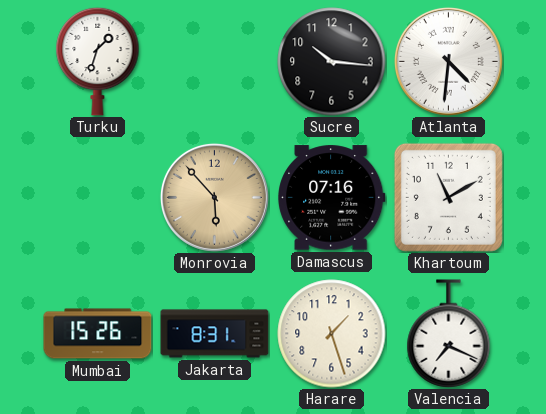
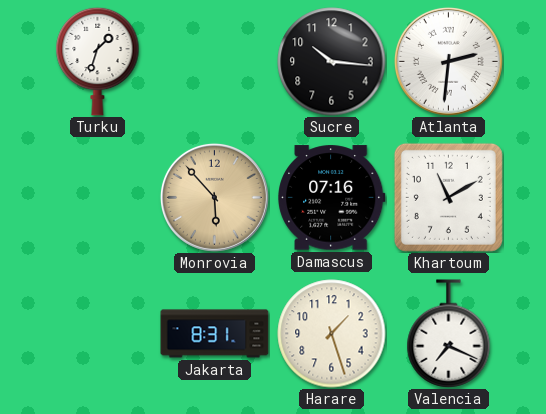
Atlanta: 4:31 -> 2:31
Mumbai: 15:26 -> none
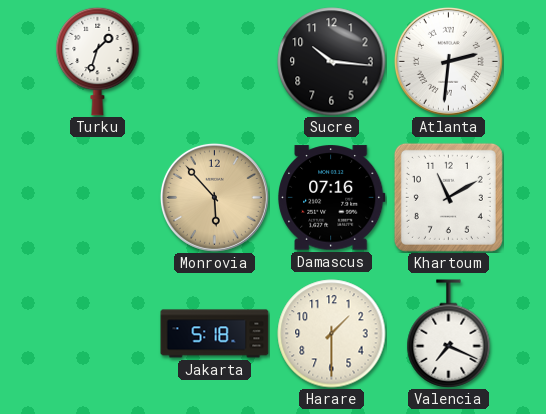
Jakarta: 8:31 -> 5:18
Harare: 1:27 -> 1:30
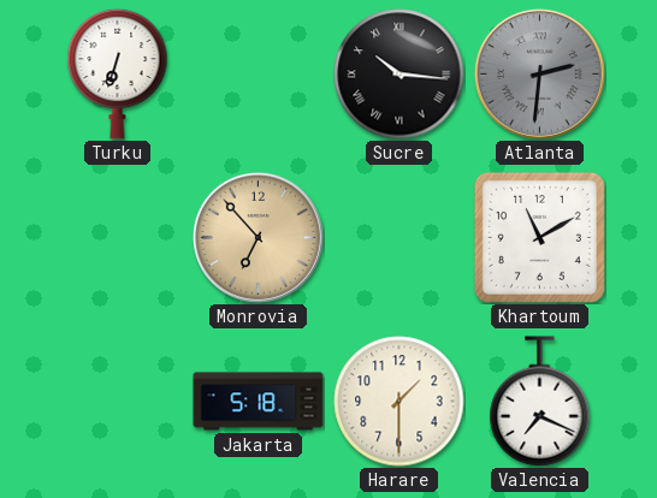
Turku: 1:33 -> 6:33
Sucre numerals: Arabic -> Roman
Atlanta dial: white -> grey
Monrovia: 5:53 -> 6:53
Damascus: 07:16 -> none
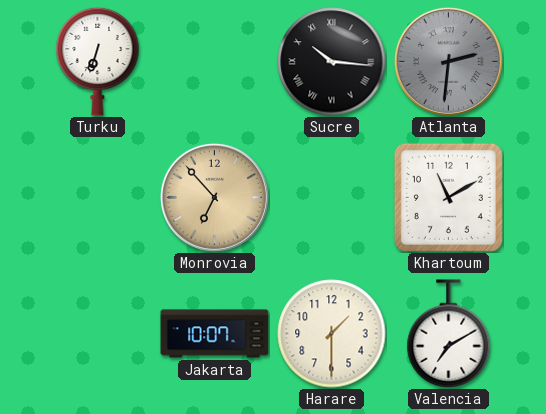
Jakarta: 5:18 -> 10:07
Valencia: 7:19 -> 7:10
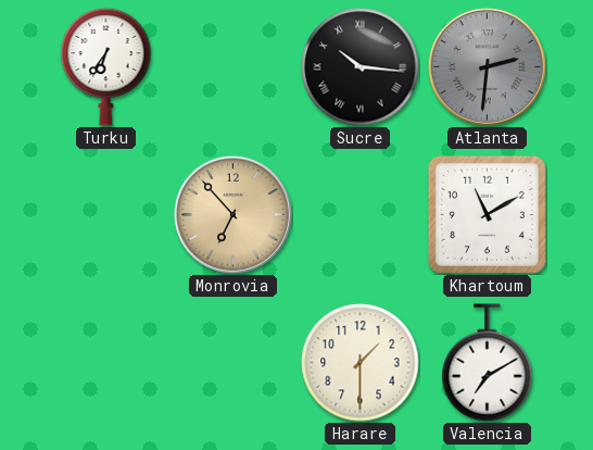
Turku: 6:33 -> 6:36
Jakarta: 10:07 -> none
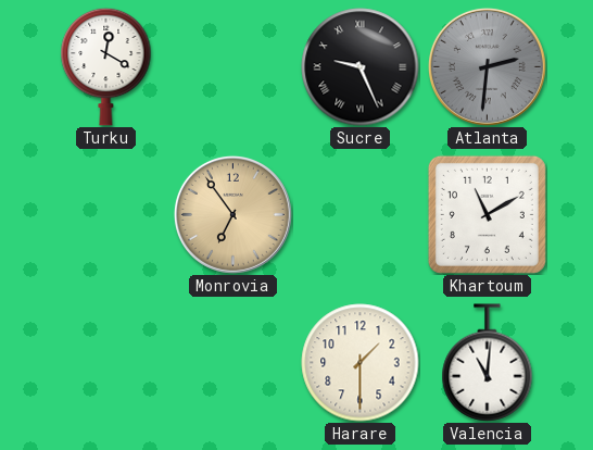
Turku: 6:36 -> 12:20
Sucre: 10:16 -> 9:26
Monrovia: 6:53 -> 6:54
Valencia: 7:10 -> 11:01
